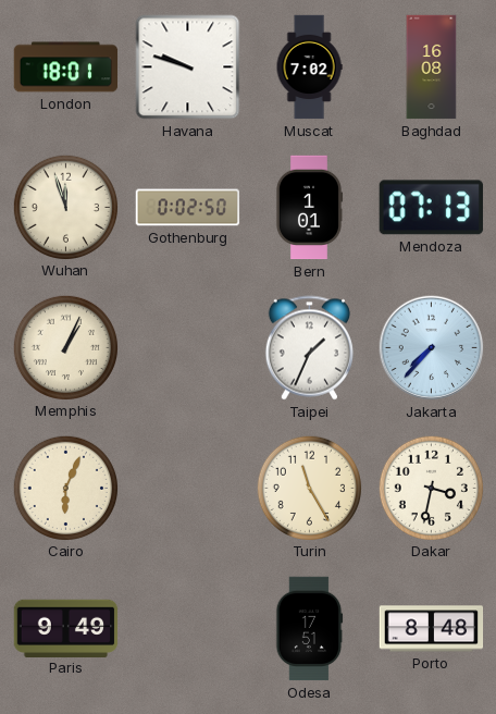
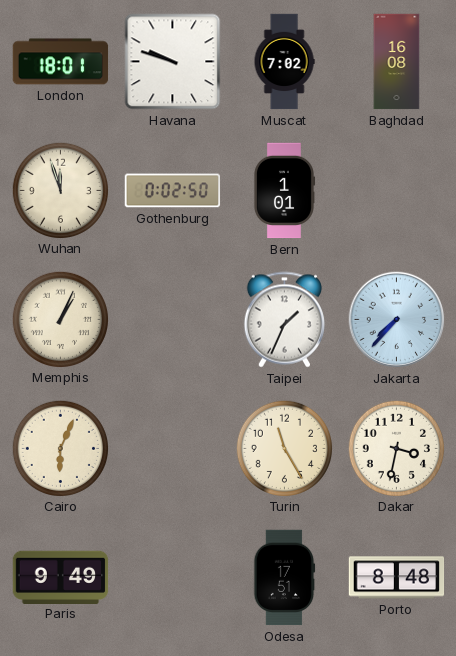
Mendoza: 07:13 -> none
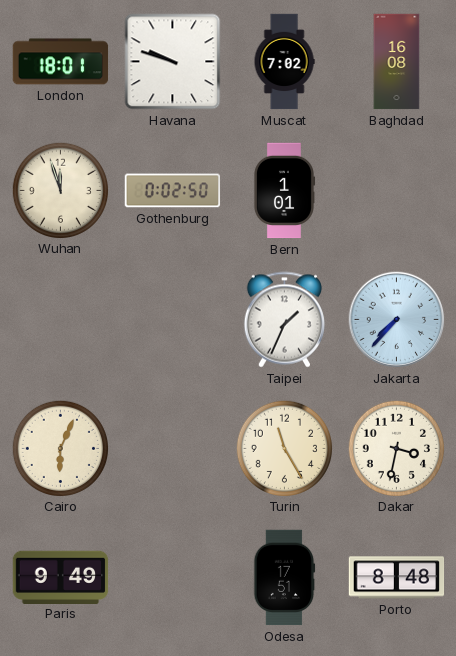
Memphis: 1:04 -> none
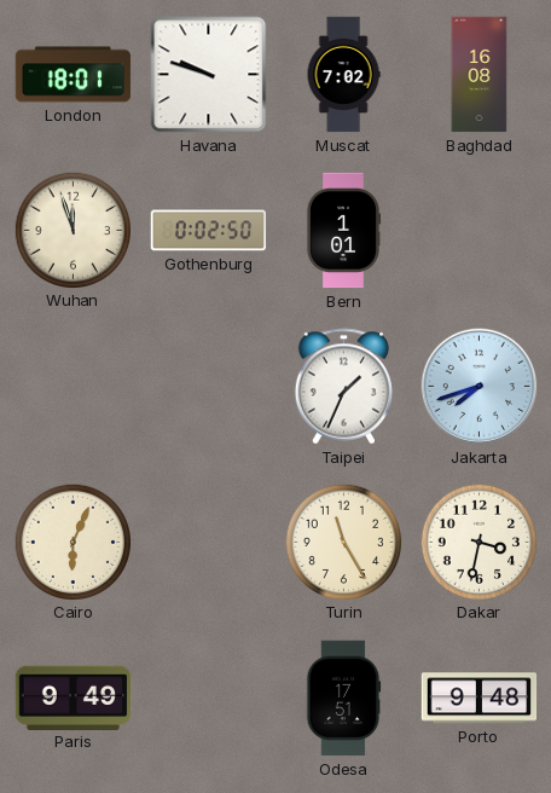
Jakarta: 7:37 -> 7:42
Porto: 8:48 -> 9:48
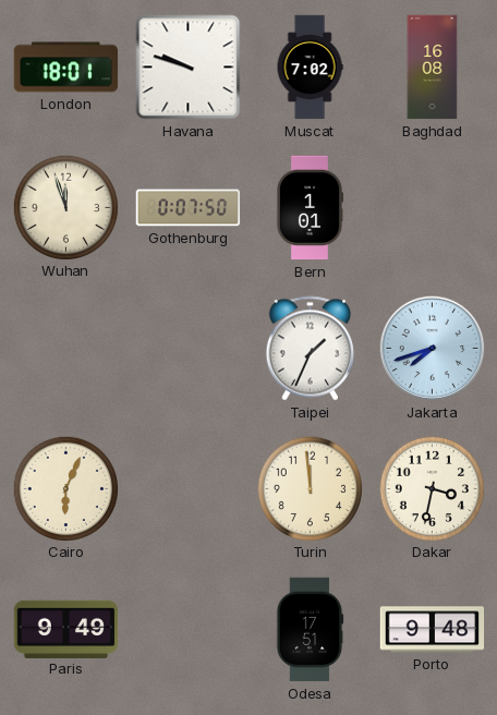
Gothenburg: 0:02 -> 0:07
Turin: 11:25 -> 11:59
